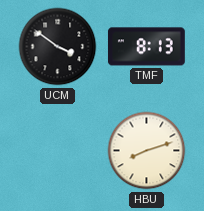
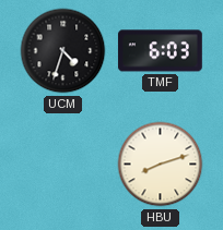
UCM: 3:51 -> 4:33
TMF: 8:13 -> 6:03
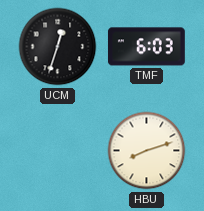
UCM: 4:33 -> 12:33
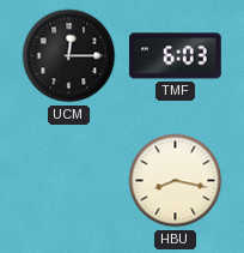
UCM: 12:33 -> 12:15
HBU: 8:12 -> 8:17
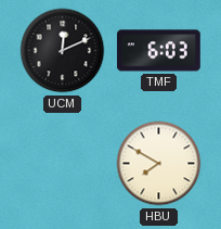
UCM: 12:15 -> 12:11
HBU: 8:17 -> 7:50
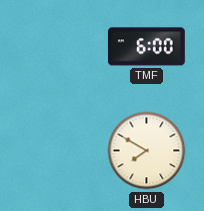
UCM: 12:11 -> none
TMF: 6:03 -> 6:00
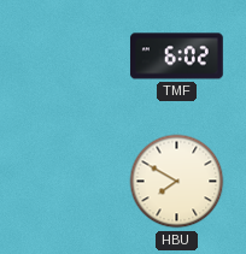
TMF: 6:00 -> 6:02
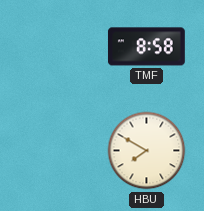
TMF: 6:02 -> 8:58
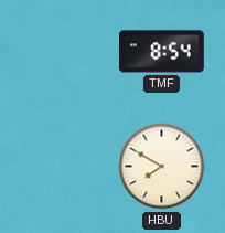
TMF: 8:58 -> 8:54
